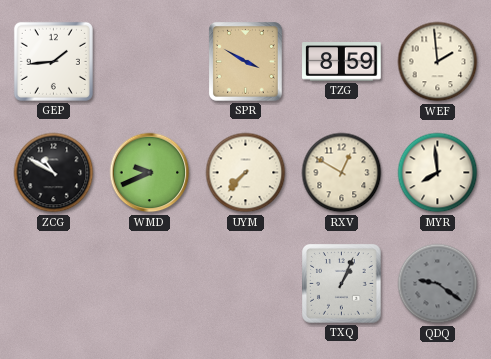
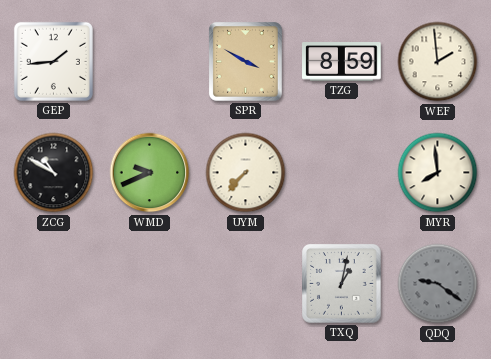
RXV: 12:50 -> none
TXQ: 1:04 -> 1:02
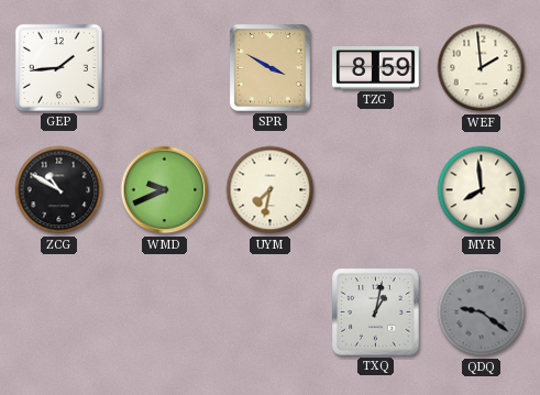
UYM: 7:37 -> 7:32
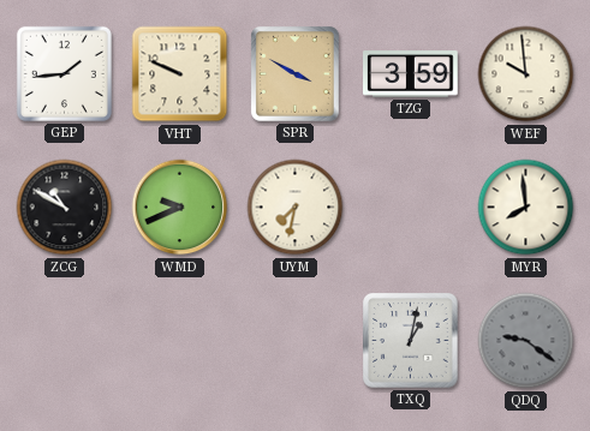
VHT: none -> 9:49
TZG: 8:59 -> 3:59
WEF: 1:59 -> 9:59
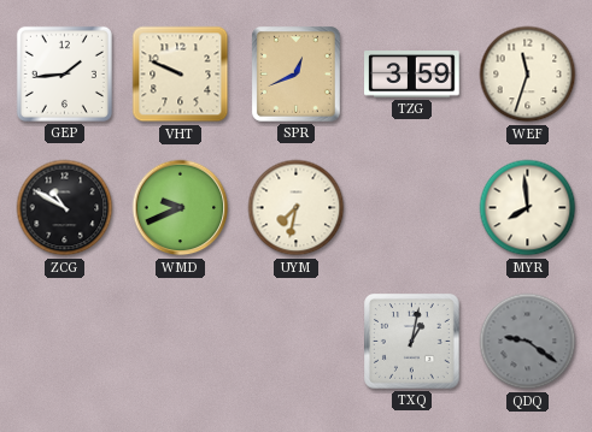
SPR: 3:50 -> 12:41
WEF: 9:59 -> 11:33
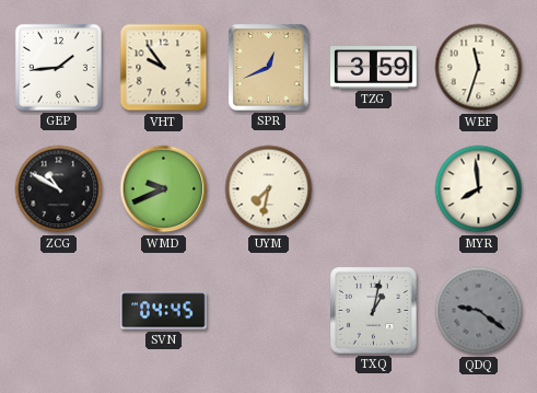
VHT: 9:49 -> 9:54
SVN: none -> 04:45
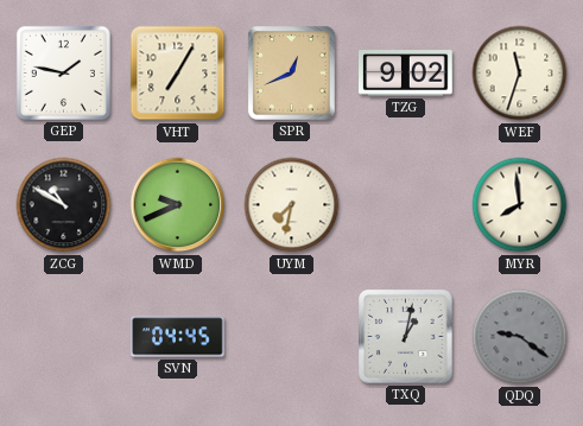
GEP: 1:44 -> 1:47
VHT: 9:54 -> 7:05
TZG: 3:59 -> 9:02
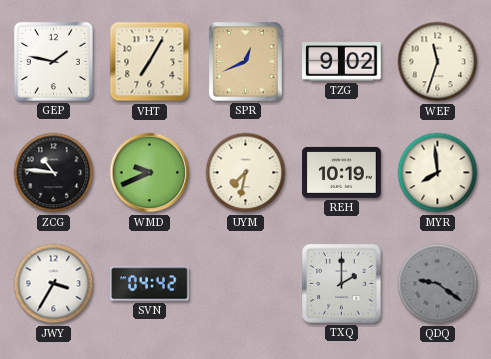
ZCG: 10:50 -> 10:46
REH: none -> 10:19
JWY: none -> 3:35
SVN: 04:45 -> 04:42
TXQ: 1:02 -> 2:00
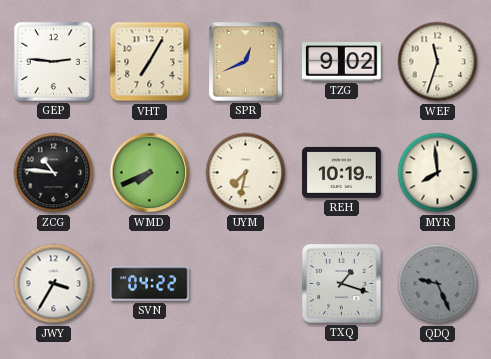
GEP: 1:47 -> 2:46
WMD: 9:41 -> 7:41
SVN: 04:42 -> 04:22
TXQ: 2:00 -> 1:18
QDQ: 9:21 -> 9:26
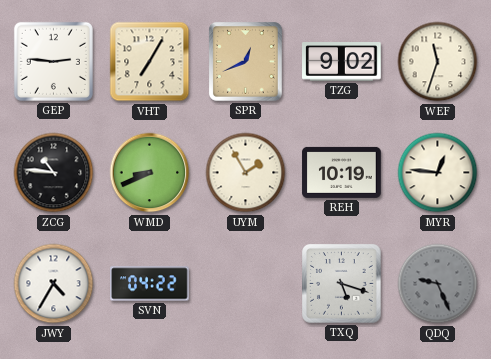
WMD: 7:41 -> 8:41
UYM: 7:32 -> 1:55
MYR: 7:59 -> 12:46
JWY: 3:35 -> 4:35
TXQ: 1:18 -> 5:18
